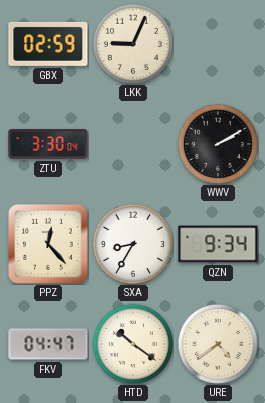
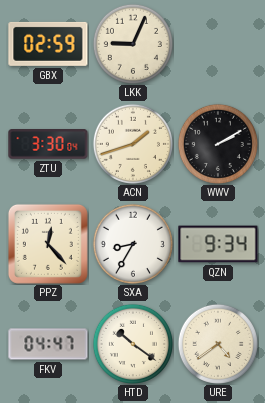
ACN: none -> 1:42
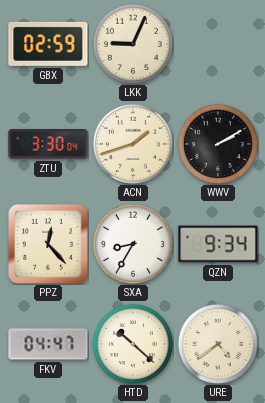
HTD: 10:21 -> 10:22
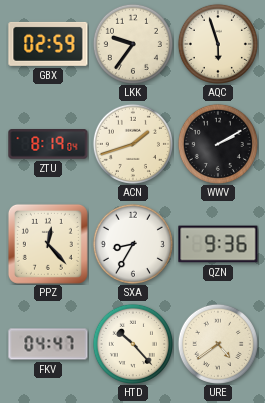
LKK: 9:04 -> 9:36
AQC: none -> 5:57
ZTU: 3:30 -> 8:19
QZN: 9:34 -> 9:36
HTD: 10:22 -> 10:23
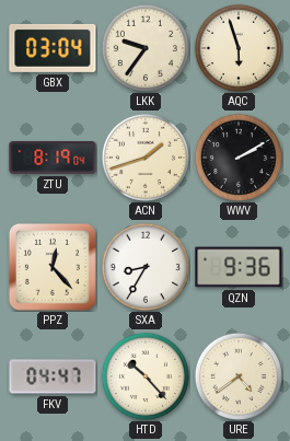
GBX: 02:59 -> 03:04
